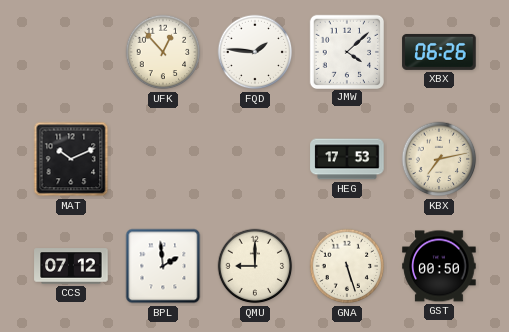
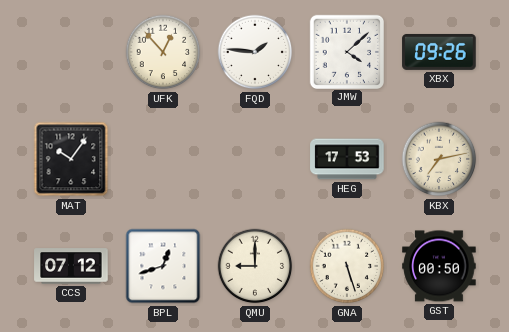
XBX: 06:26 -> 09:26
MAT: 10:11 -> 10:06
BPL: 1:59 -> 12:42
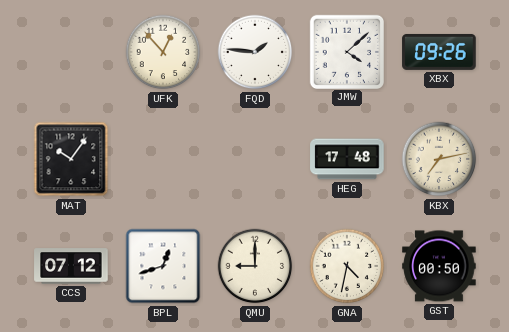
HEG: 17:53 -> 17:48
GNA: 5:27 -> 4:32
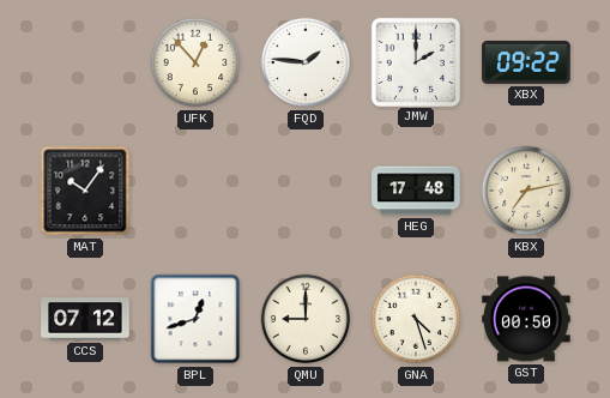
JMW: 4:08 -> 2:00
XBX: 09:26 -> 09:22
GNA: 4:32 -> 4:27
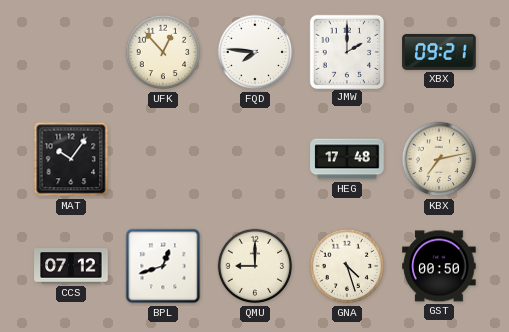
FQD: 1:46 -> 7:46
XBX: 09:22 -> 09:21
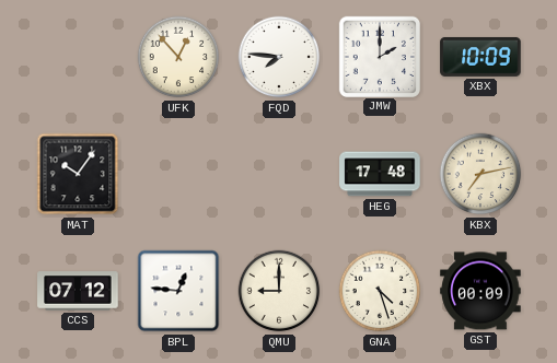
XBX: 09:21 -> 10:09
BPL: 12:42 -> 12:46
GST: 00:50 -> 00:09
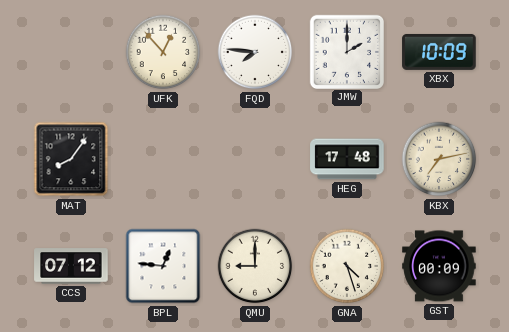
MAT: 10:06 -> 8:06
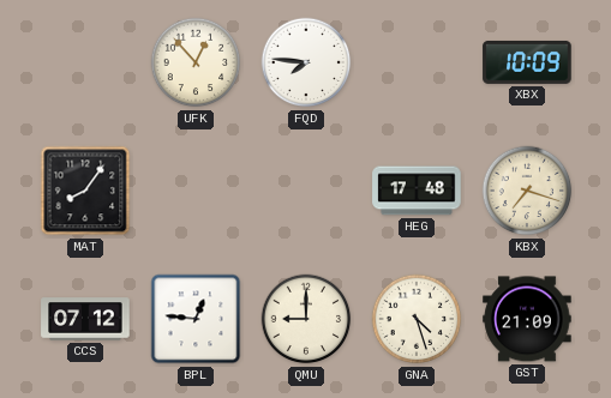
JMW: 2:00 -> none
KBX: 7:13 -> 7:18
GST: 00:09 -> 21:09
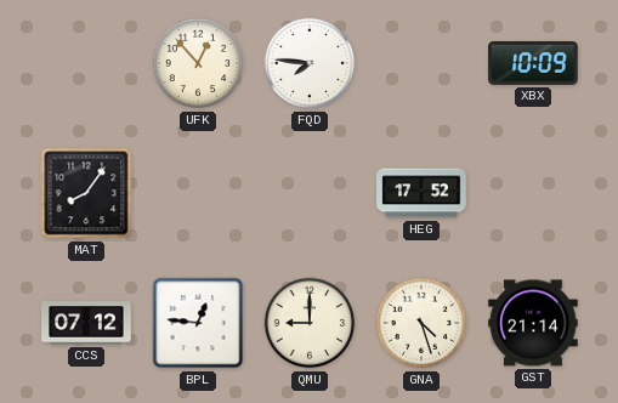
HEG: 17:48 -> 17:52
KBX: 7:18 -> none
GST: 21:09 -> 21:14
